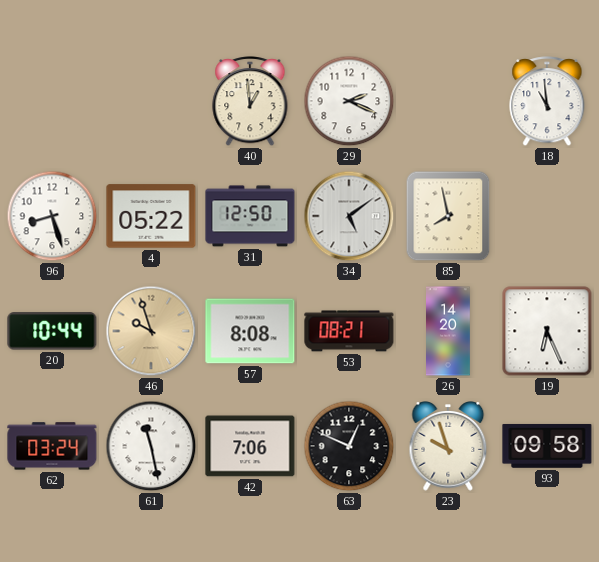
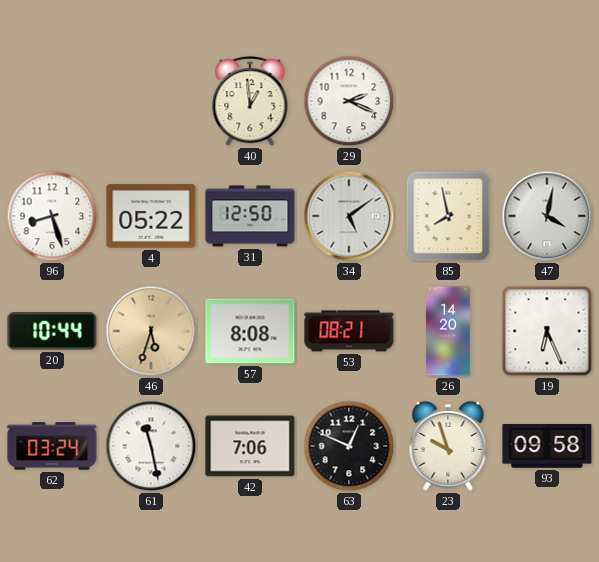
18: 10:59 -> none
47: none -> 4:02
46: 9:57 -> 5:33
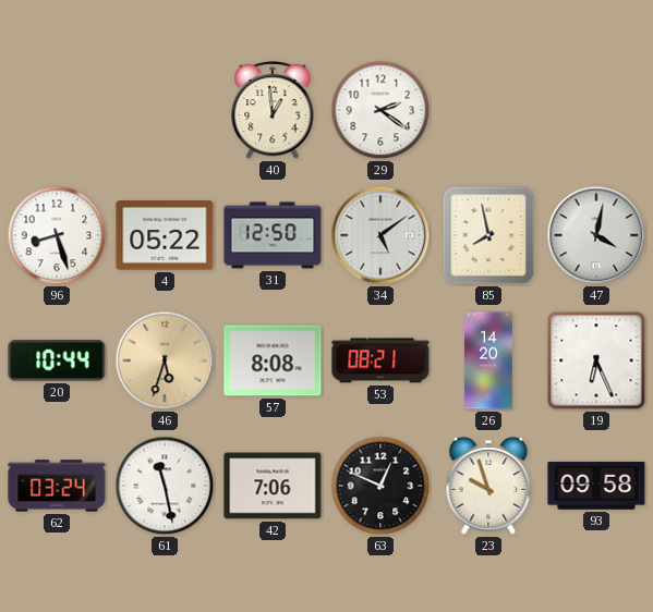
29: 2:19 -> 2:21
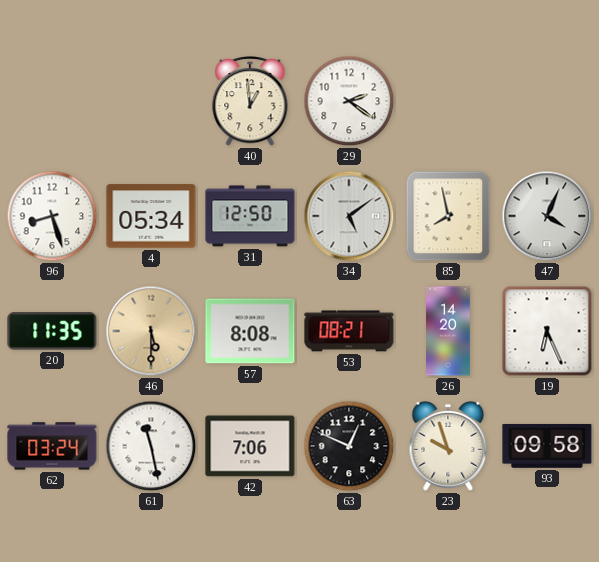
4: 05:22 -> 05:34
47: 4:02 -> 4:04
20: 10:44 -> 11:35
46: 5:33 -> 5:30
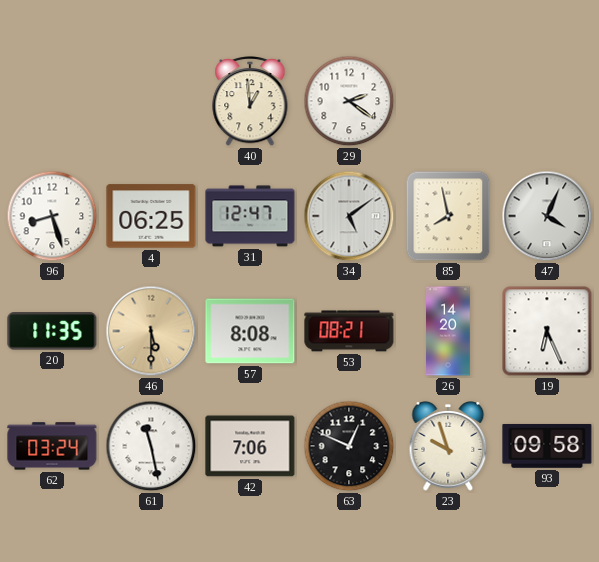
4: 05:34 -> 06:25
31: 12:50 -> 12:47
